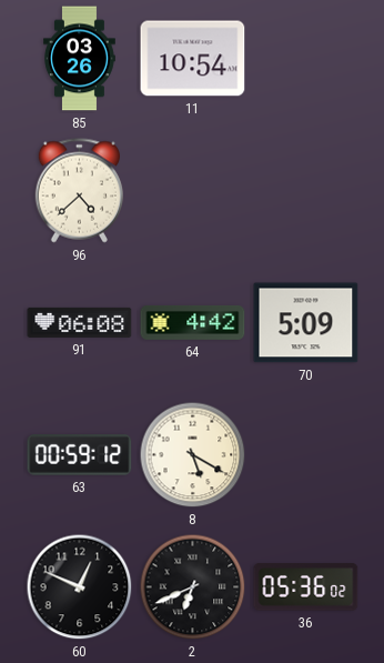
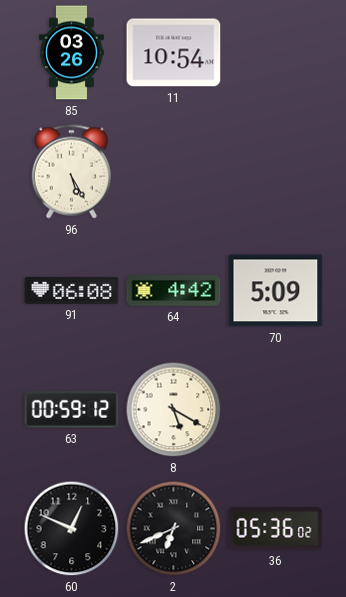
96: 4:38 -> 5:25
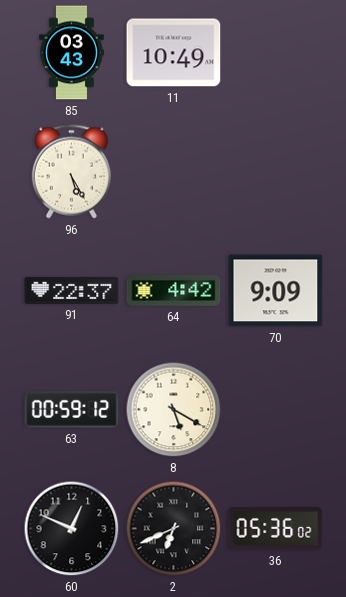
85: 03:26 -> 03:43
11: 10:54 -> 10:49
91: 06:08 -> 22:37
70: 5:09 -> 9:09
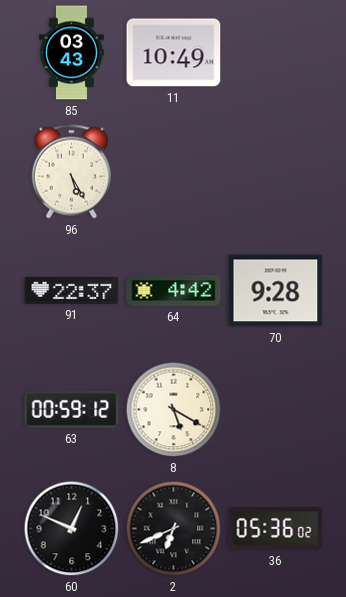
70: 9:09 -> 9:28
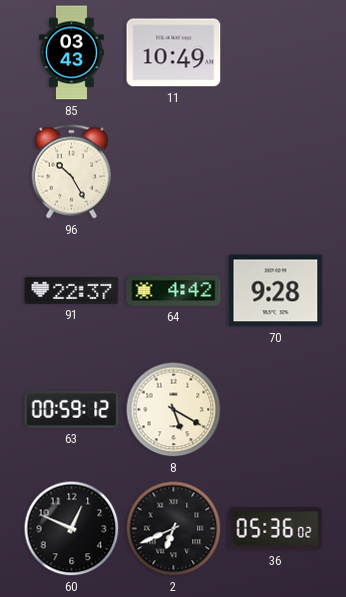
96: 5:25 -> 10:25
